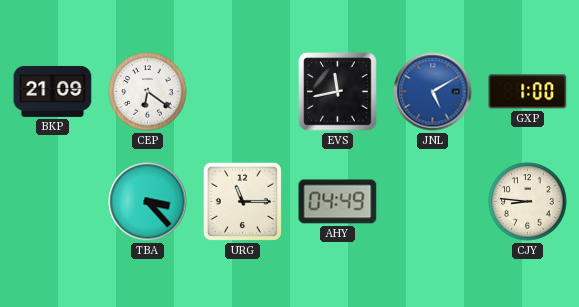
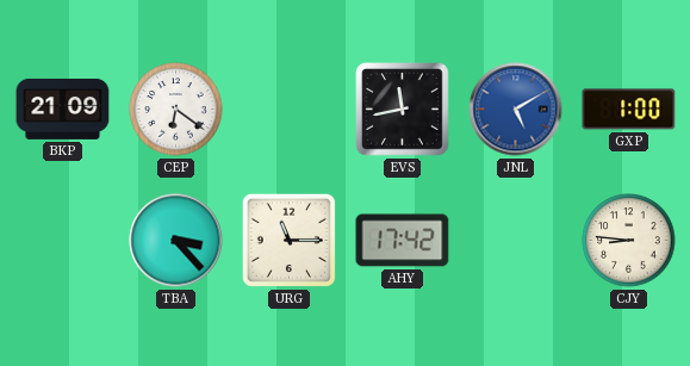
AHY: 04:49 -> 17:42
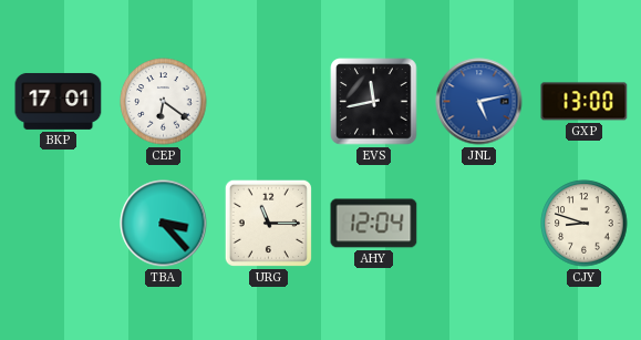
BKP: 21:09 -> 17:01
JNL: 5:10 -> 5:13
GXP: 1:00 -> 13:00
AHY: 17:42 -> 12:04
CJY: 8:46 -> 8:48
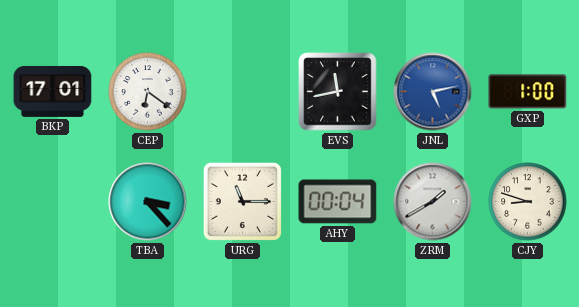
GXP: 13:00 -> 1:00
AHY: 12:04 -> 00:04
ZRM: none -> 1:40
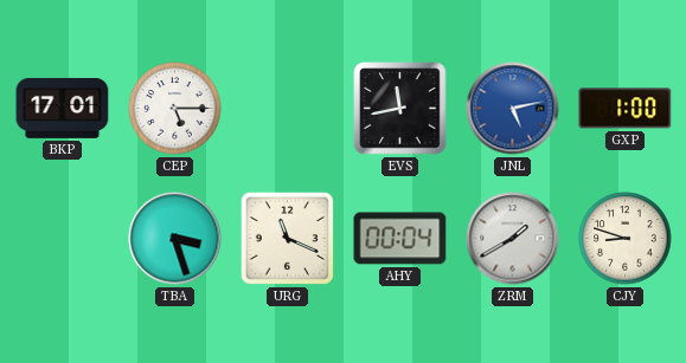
CEP: 6:21 -> 5:15
TBA: 3:23 -> 3:27
URG: 11:15 -> 11:19
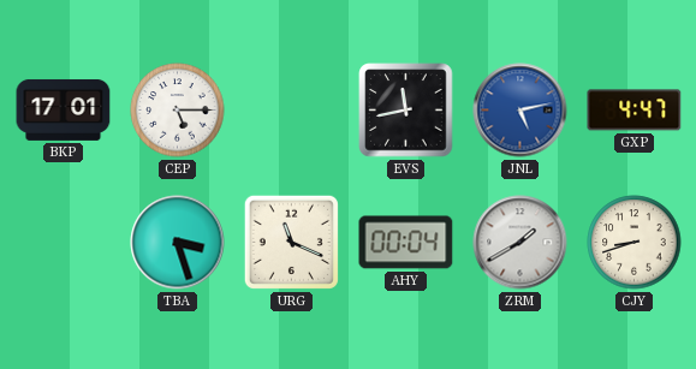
GXP: 1:00 -> 4:47
CJY: 8:48 -> 8:42
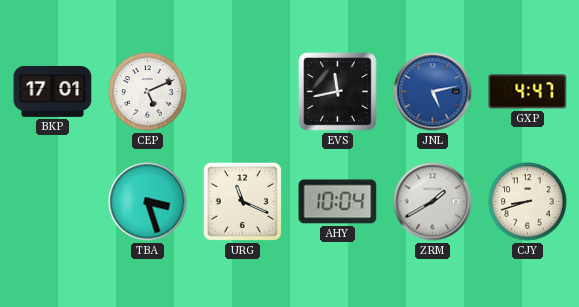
CEP: 5:15 -> 5:11
AHY: 00:04 -> 10:04
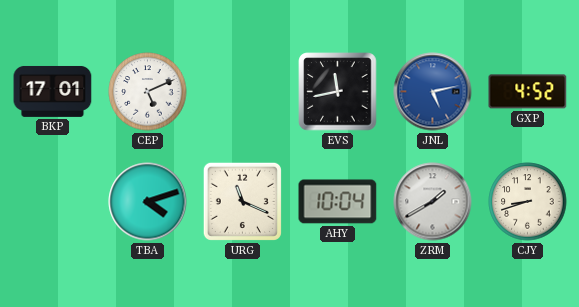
GXP: 4:47 -> 4:52
TBA: 3:27 -> 4:12
